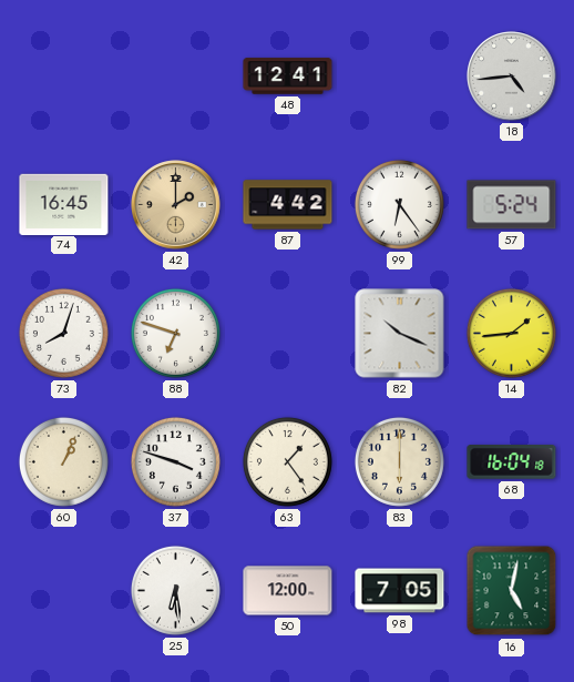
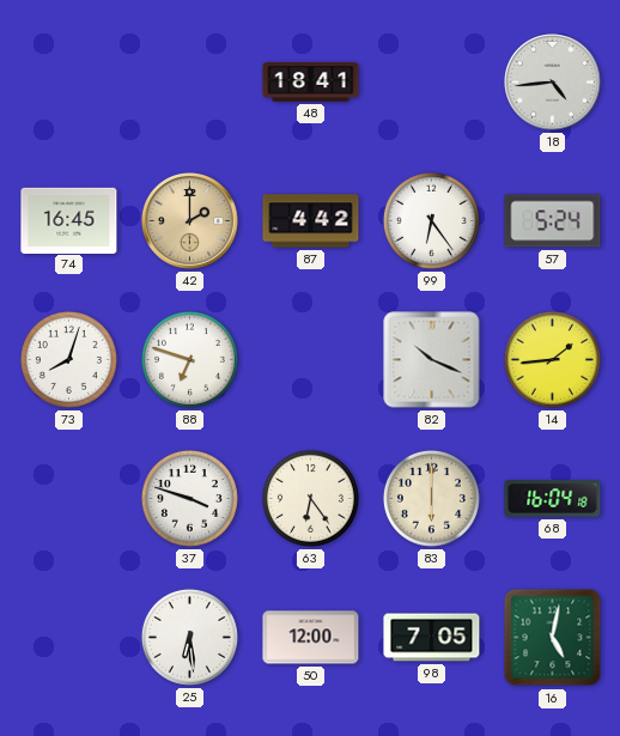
48: 12:41 -> 18:41
60: 1:04 -> none
63: 1:24 -> 6:24
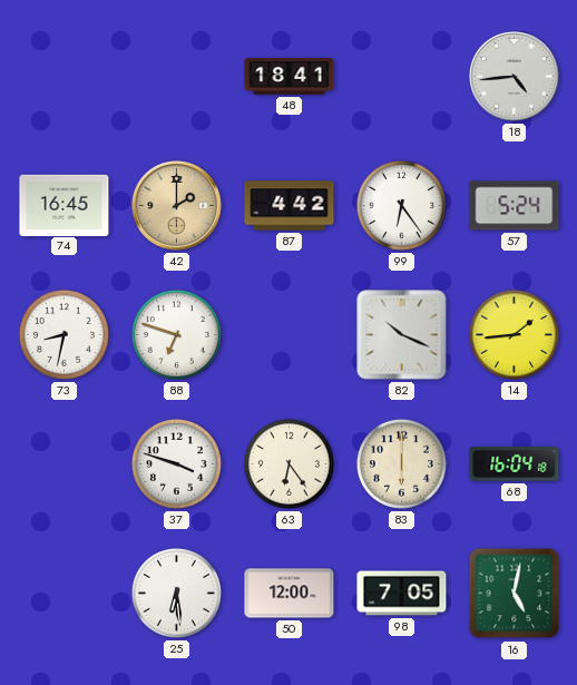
73: 8:03 -> 8:32
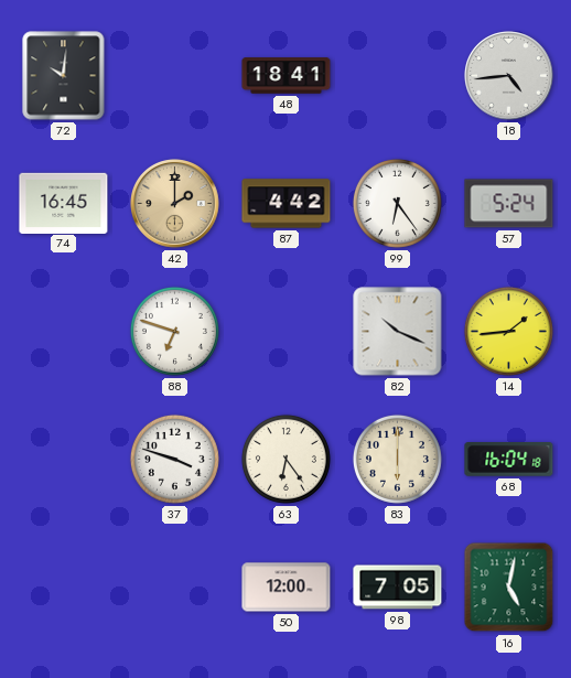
72: none -> 10:01
73: 8:32 -> none
25: 6:29 -> none
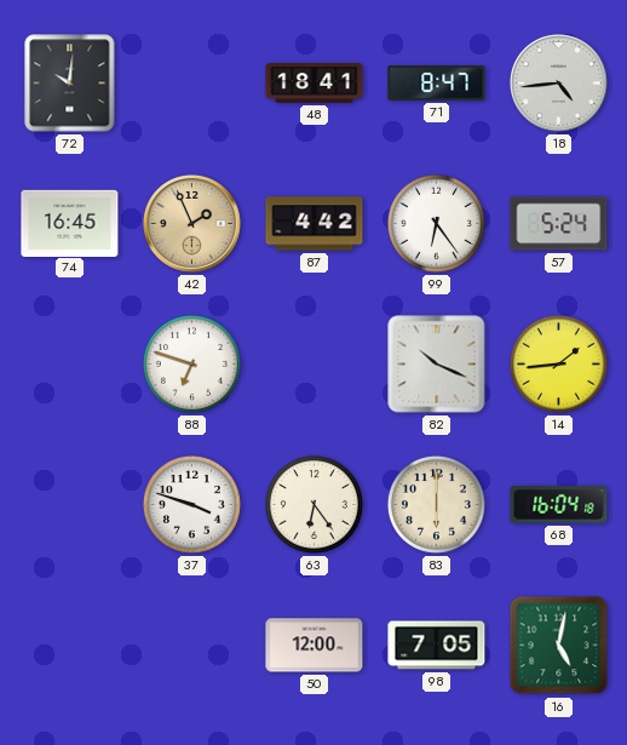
71: none -> 8:47
42: 2:00 -> 1:56
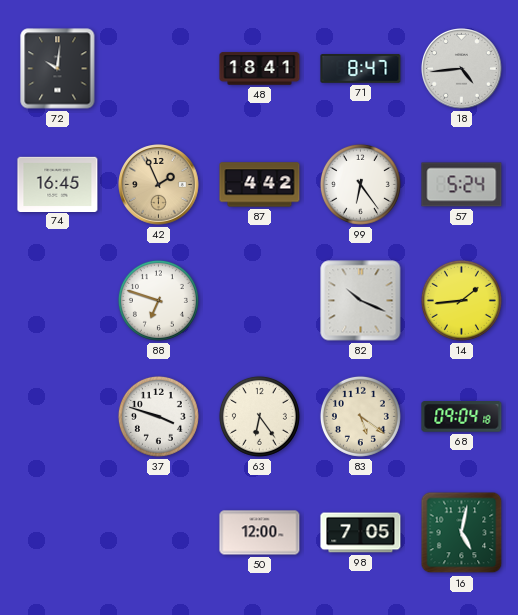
83: 6:00 -> 5:21
68: 16:04 -> 09:04
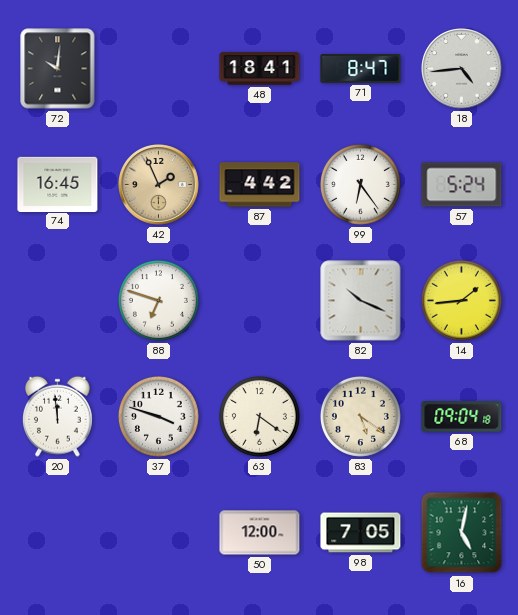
20: none -> 11:59
63: 6:24 -> 6:21
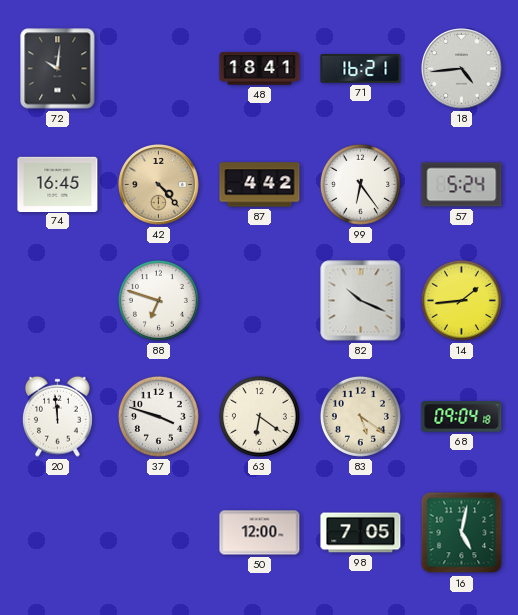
71: 8:47 -> 16:21
42: 1:56 -> 4:23
